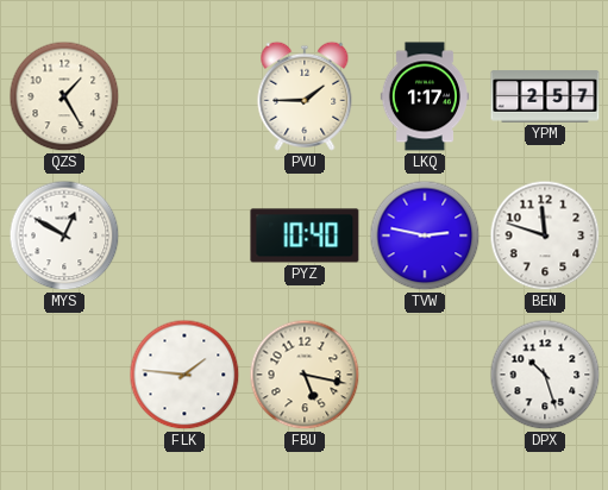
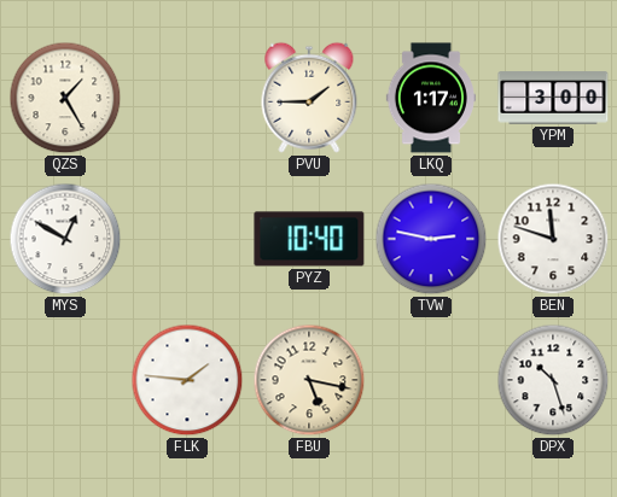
YPM: 2:57 -> 3:00
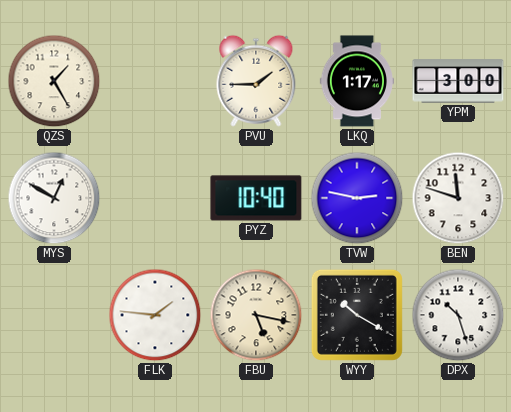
WYY: none -> 10:20
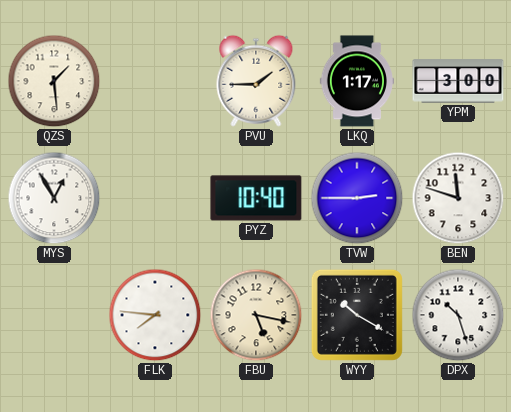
QZS: 1:25 -> 1:29
MYS: 12:50 -> 12:55
TVW: 2:47 -> 2:45
FLK: 1:46 -> 7:46
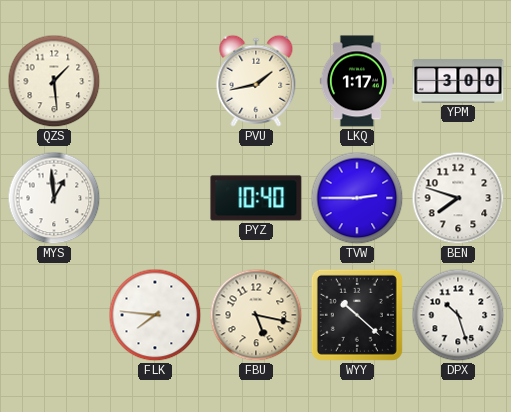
PVU: 1:45 -> 1:43
MYS: 12:55 -> 12:59
BEN: 11:48 -> 7:48
WYY: 10:20 -> 10:22
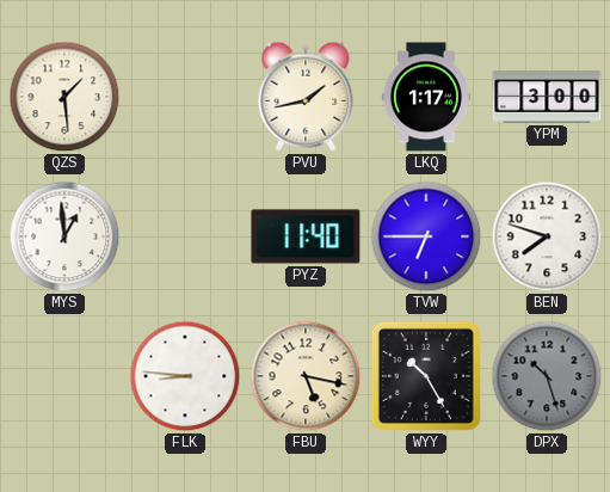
PYZ: 10:40 -> 11:40
TVW: 2:45 -> 6:45
FLK: 7:46 -> 8:46
WYY: 10:22 -> 10:25
DPX dial: white -> grey
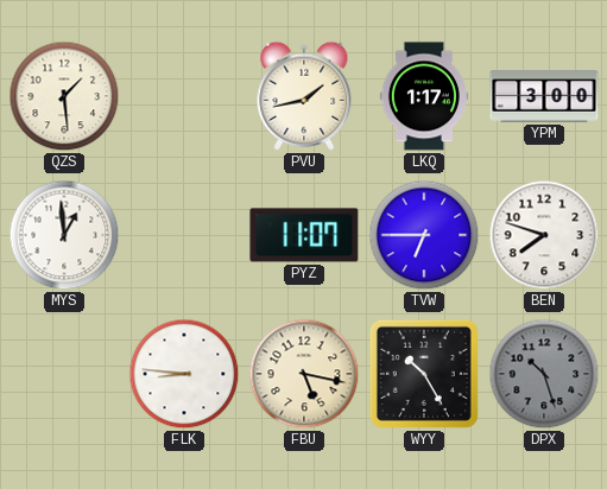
PYZ: 11:40 -> 11:07
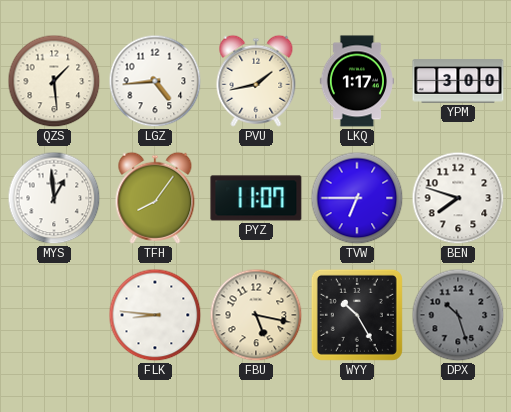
LGZ: none -> 4:44
TFH: none -> 8:06
